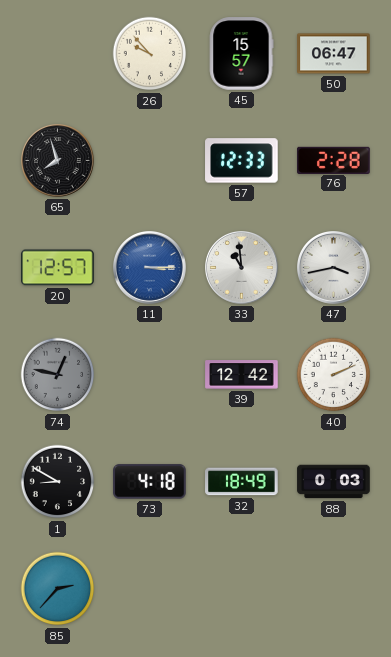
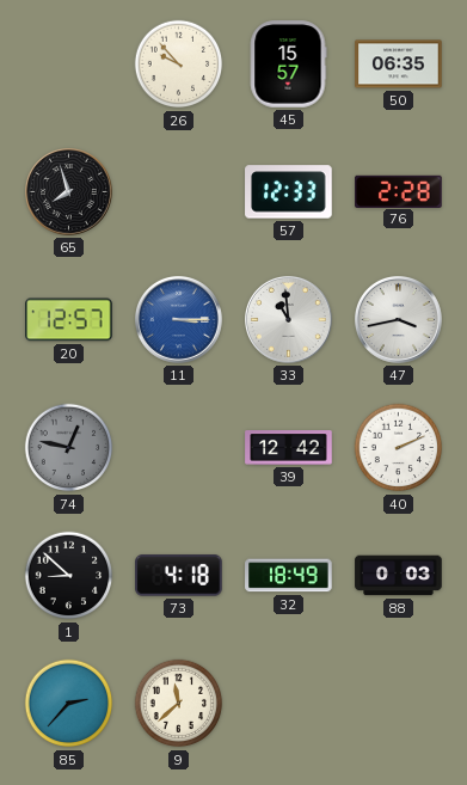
50: 06:47 -> 06:35
1: 8:50 -> 8:52
9: none -> 11:38
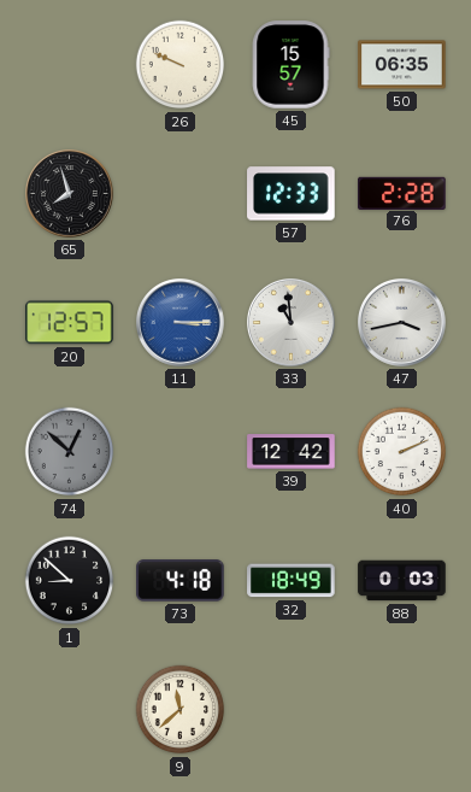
26: 9:53 -> 9:49
74: 12:47 -> 12:52
85: 2:37 -> none
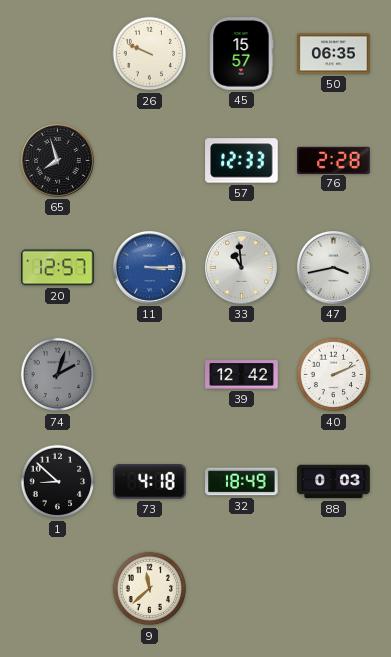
74: 12:52 -> 2:03
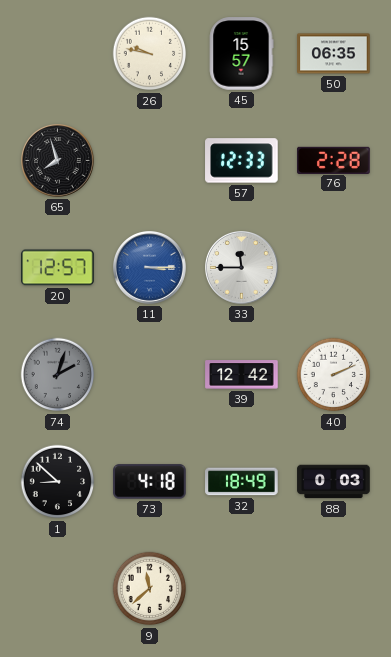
26: 9:49 -> 9:47
33: 10:59 -> 11:45
47: 3:43 -> none
